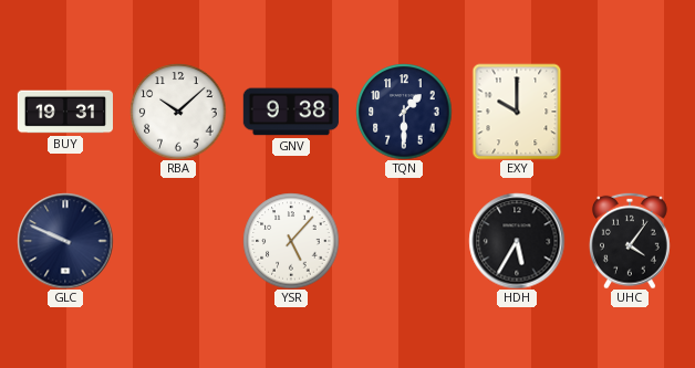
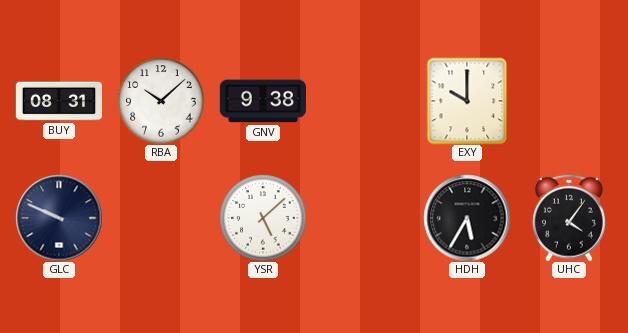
BUY: 19:31 -> 08:31
TQN: 1:30 -> none
YSR: 5:07 -> 5:08
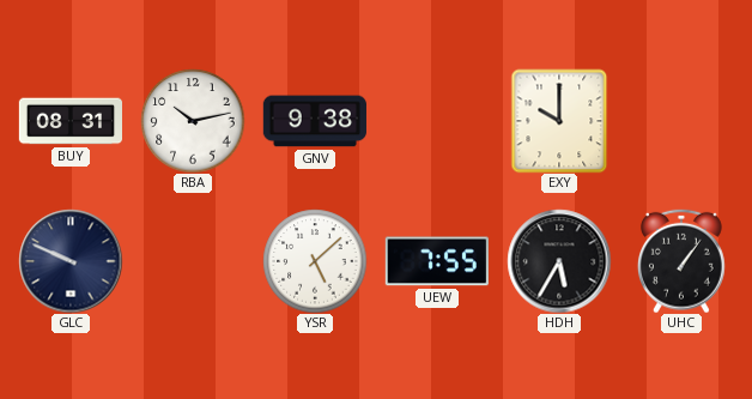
RBA: 10:08 -> 10:13
UEW: none -> 7:55
UHC: 4:06 -> 1:06
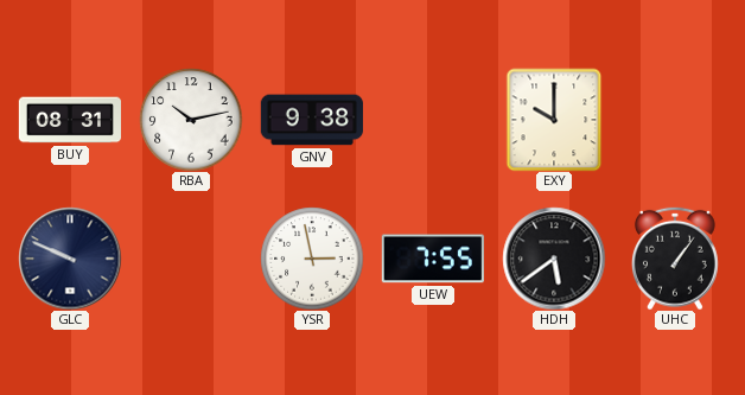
YSR: 5:08 -> 2:58
HDH: 5:35 -> 5:39
